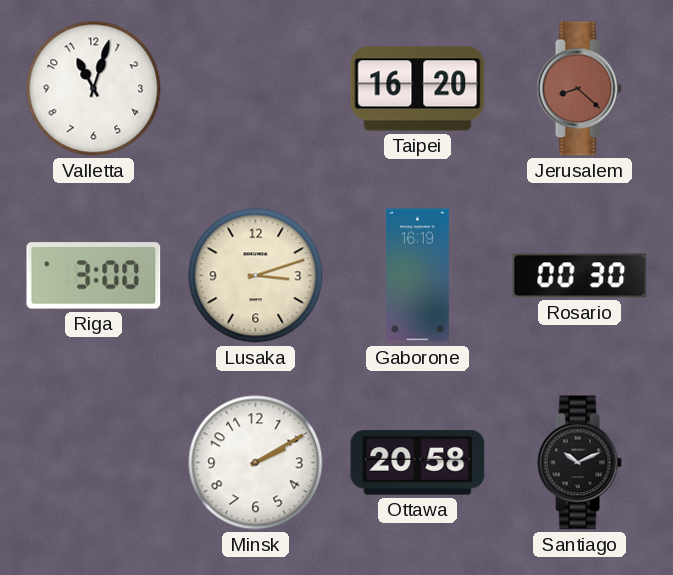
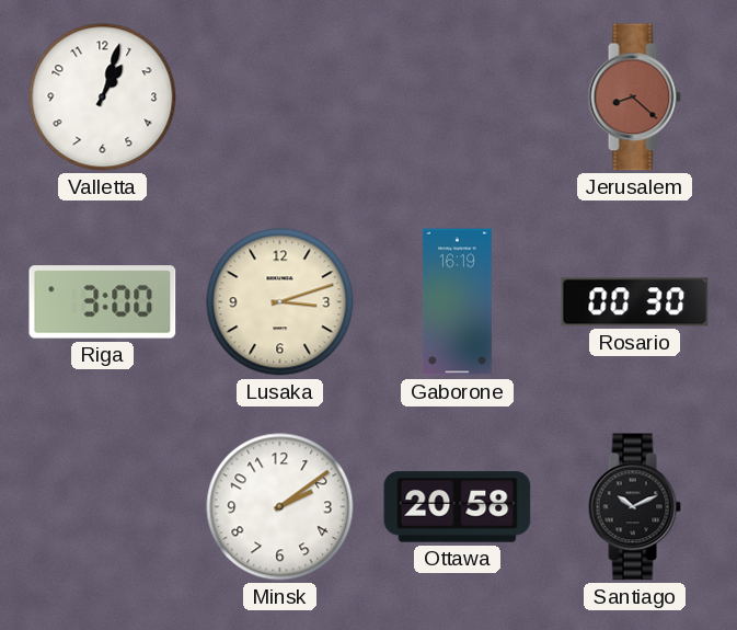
Valletta: 11:03 -> 1:03
Taipei: 16:20 -> none
Minsk: 2:10 -> 2:09
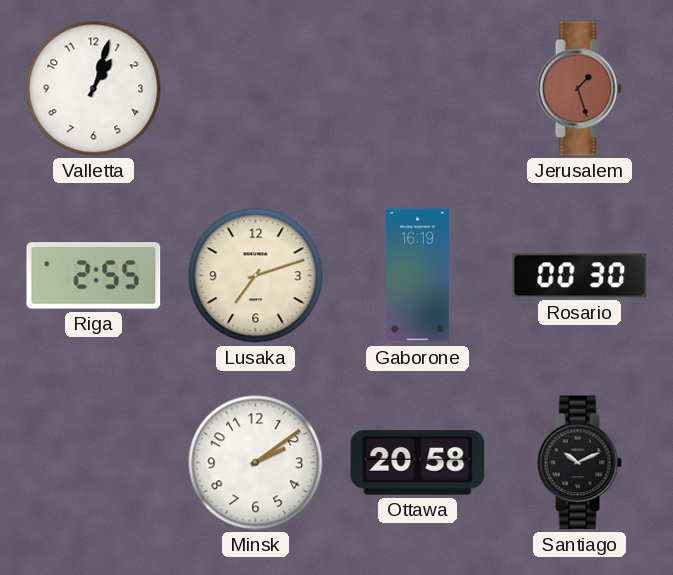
Jerusalem: 8:22 -> 1:27
Riga: 3:00 -> 2:55
Lusaka: 3:12 -> 7:12
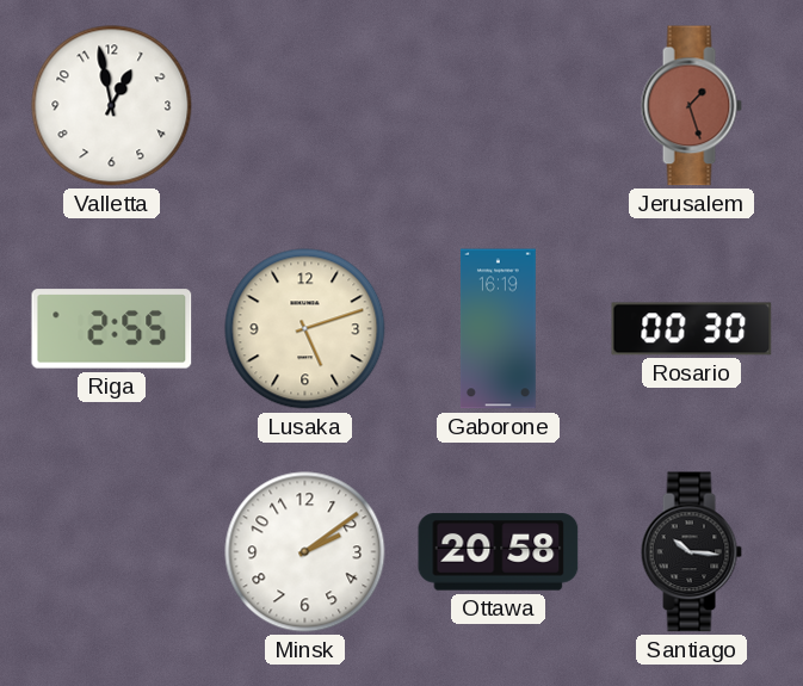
Valletta: 1:03 -> 12:58
Lusaka: 7:12 -> 5:12
Santiago: 10:11 -> 10:16
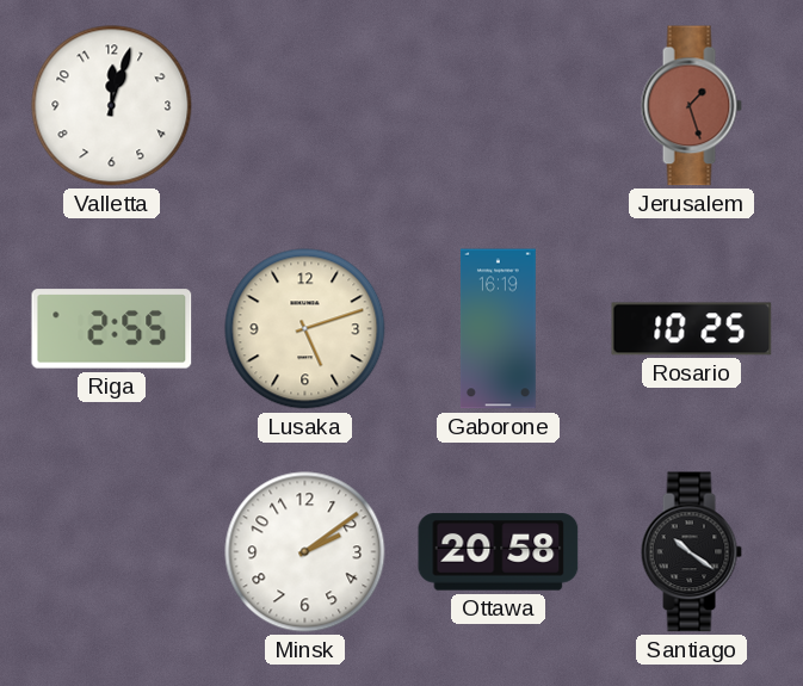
Valletta: 12:58 -> 12:03
Rosario: 00:30 -> 10:25
Santiago: 10:16 -> 10:21
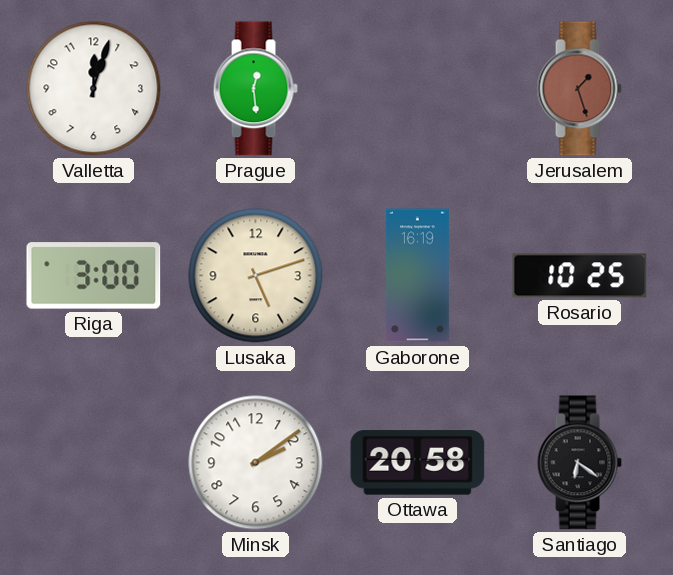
Prague: none -> 12:29
Riga: 2:55 -> 3:00
Santiago: 10:21 -> 6:21
